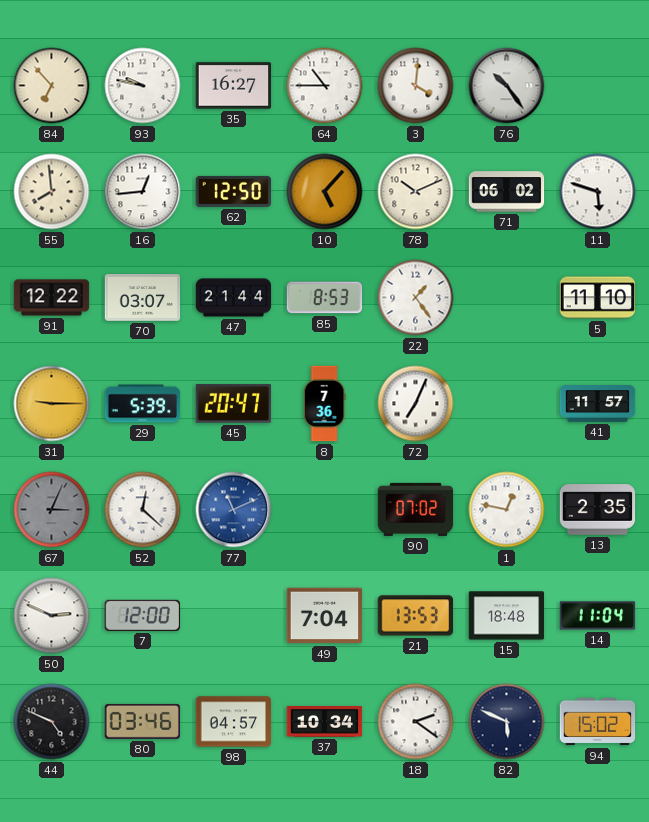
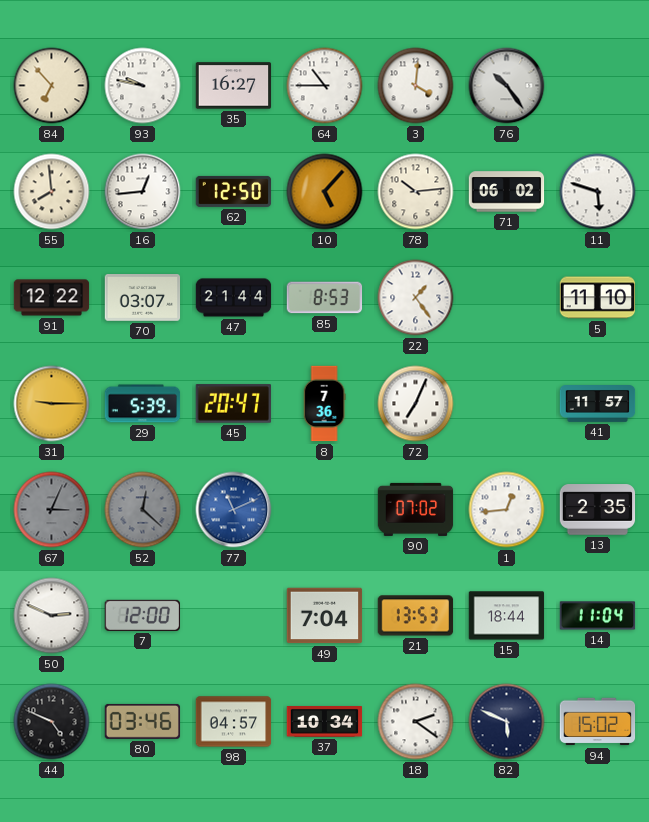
78: 10:11 -> 10:14
52 dial: white -> grey
1: 12:47 -> 12:44
15: 18:48 -> 18:44
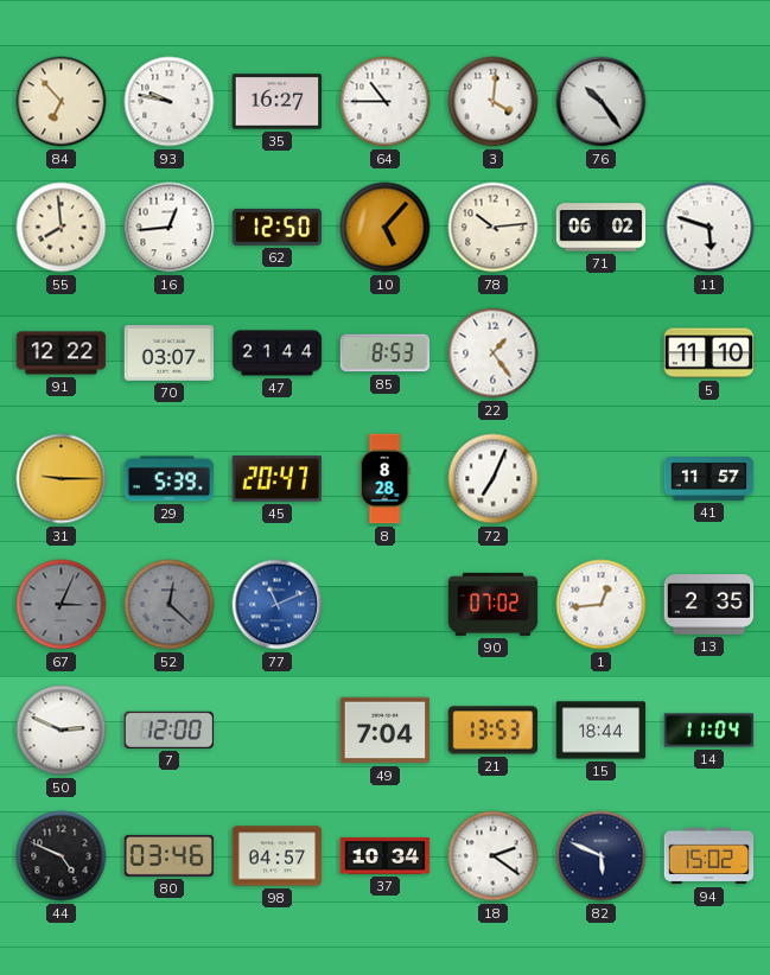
8: 7:36 -> 8:28
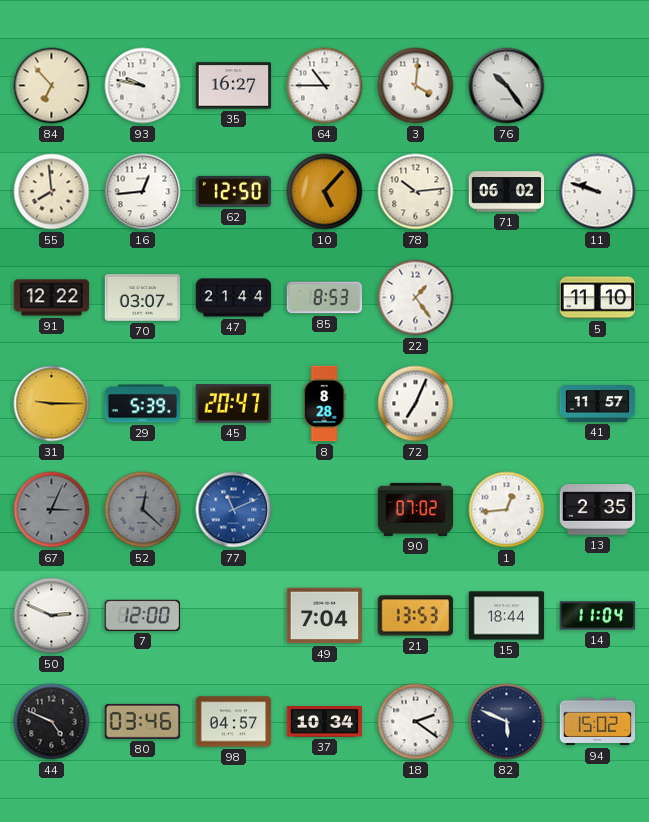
11: 5:48 -> 9:48
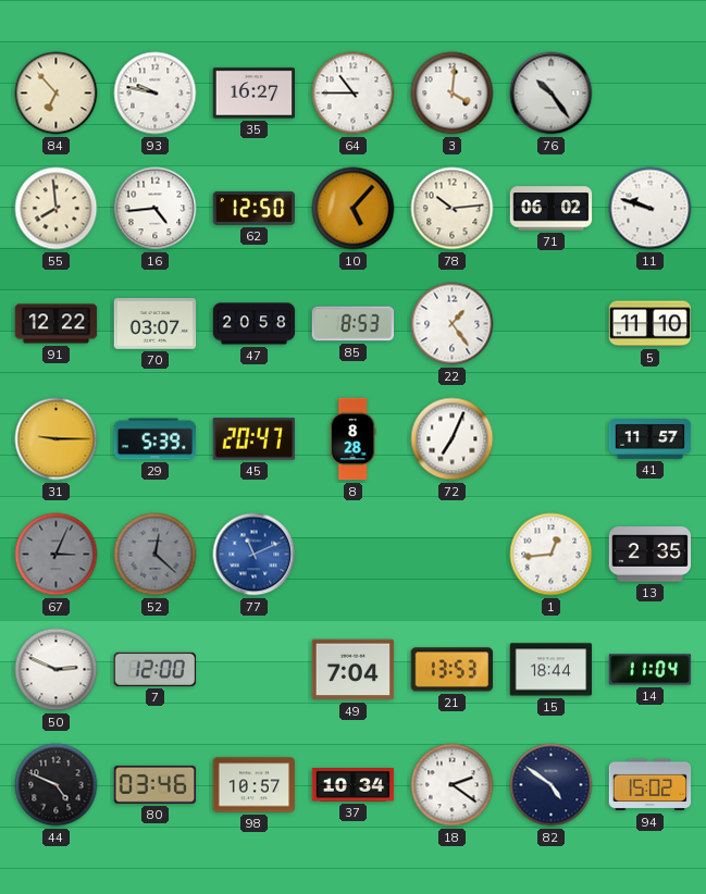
16: 12:44 -> 4:44
47: 21:44 -> 20:58
90: 07:02 -> none
98: 04:57 -> 10:57
82: 5:49 -> 4:51
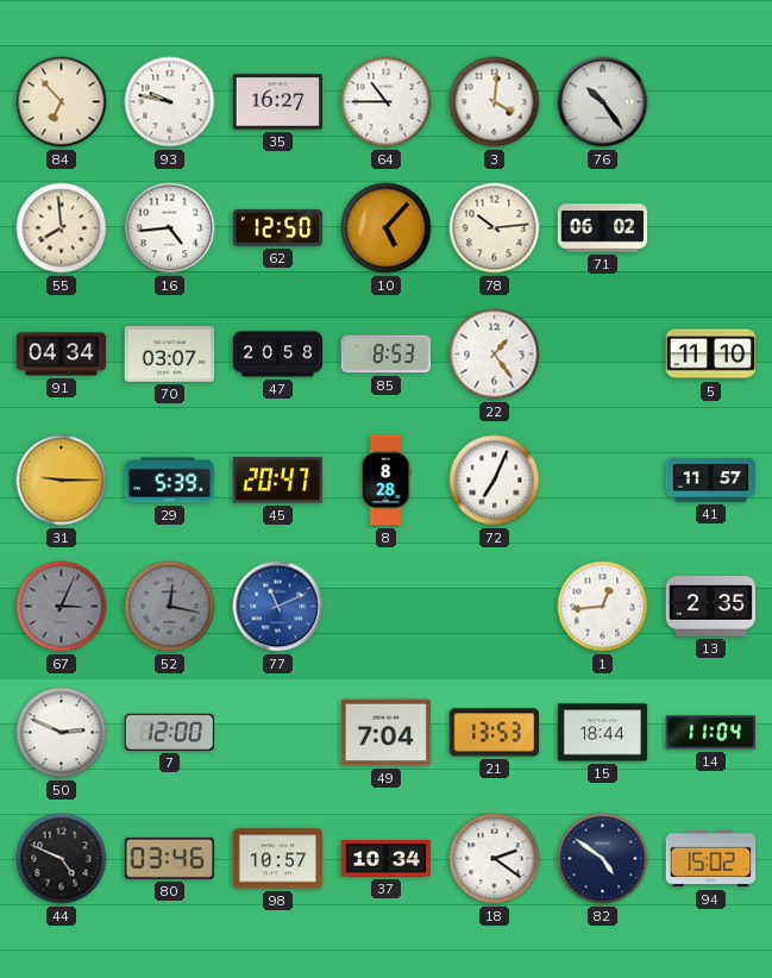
11: 9:48 -> none
91: 12:22 -> 04:34
52: 12:22 -> 12:17
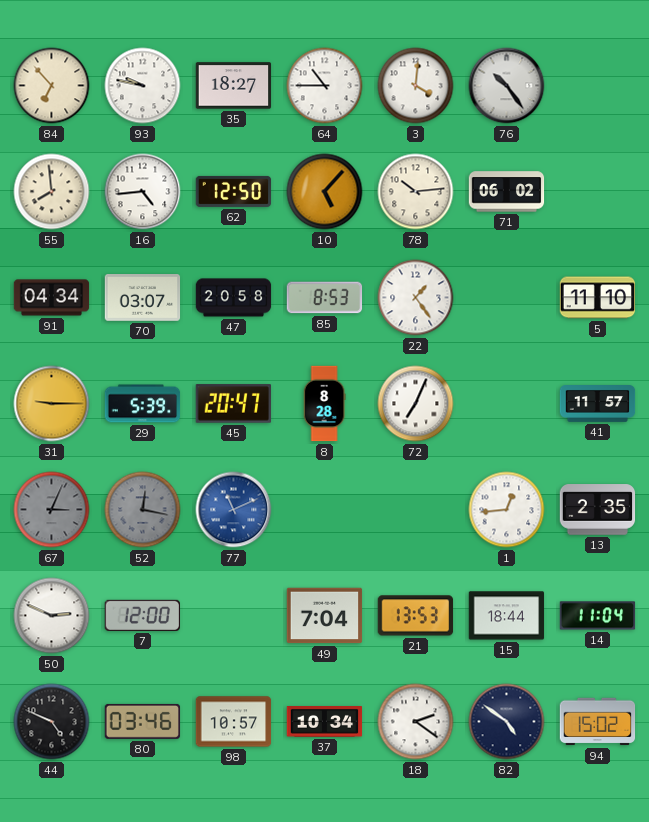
35: 16:27 -> 18:27
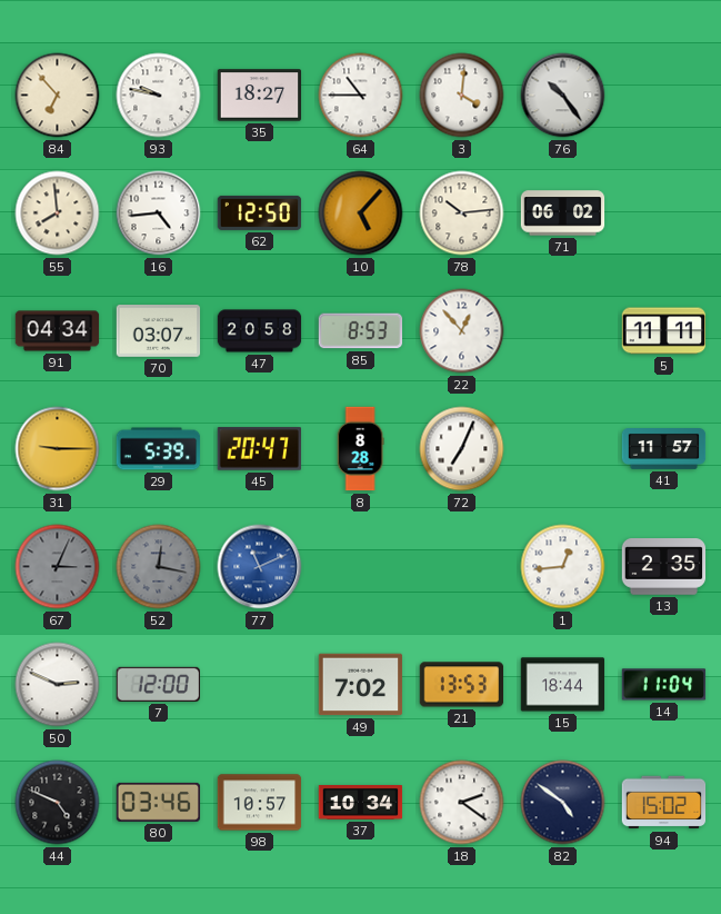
22: 1:24 -> 12:53
5: 11:10 -> 11:11
49: 7:04 -> 7:02
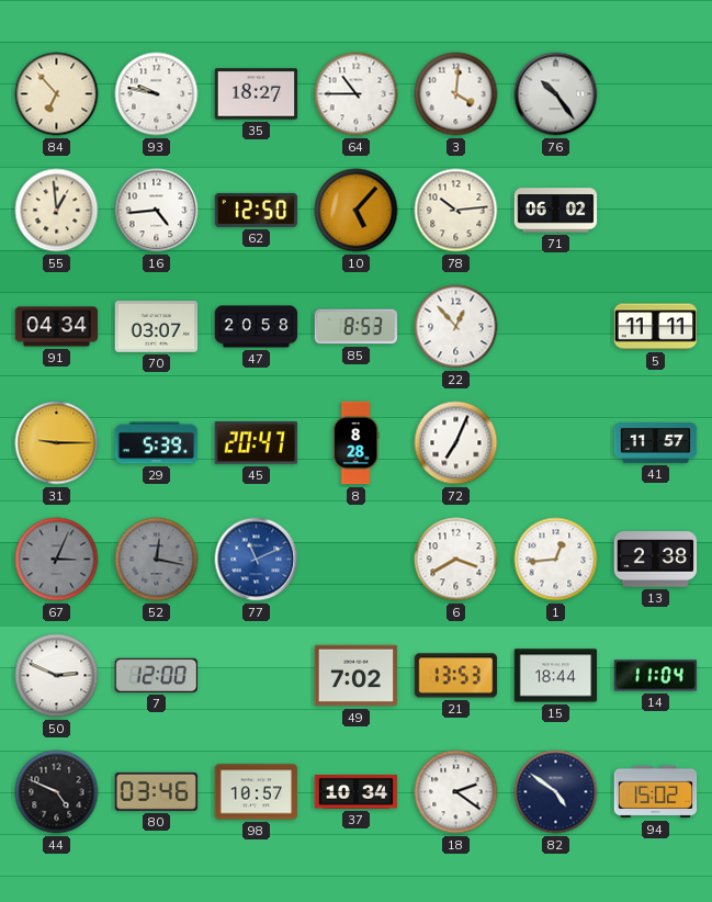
55: 7:59 -> 12:59
6: none -> 3:40
13: 2:35 -> 2:38
